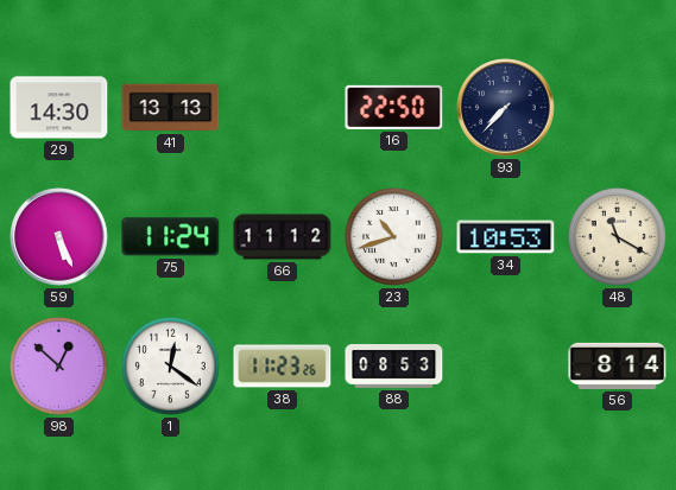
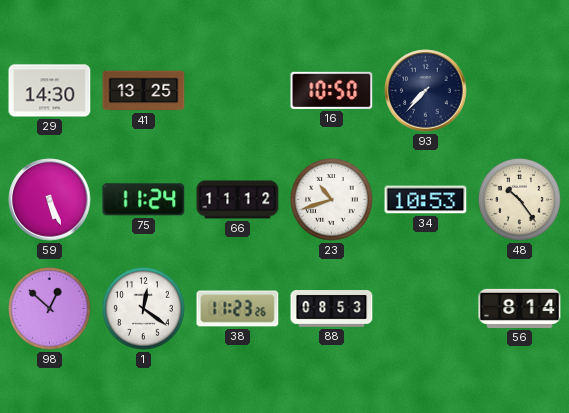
41: 13:13 -> 13:25
16: 22:50 -> 10:50
48: 11:20 -> 10:24
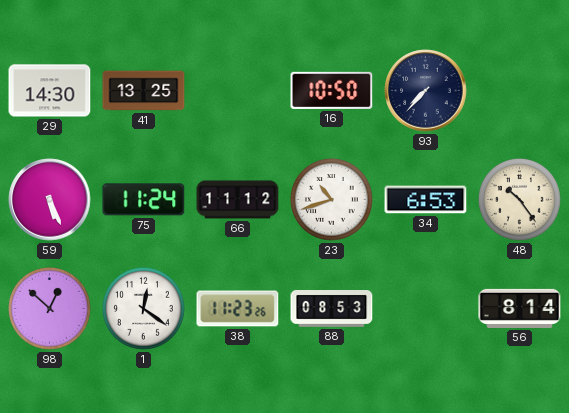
34: 10:53 -> 6:53
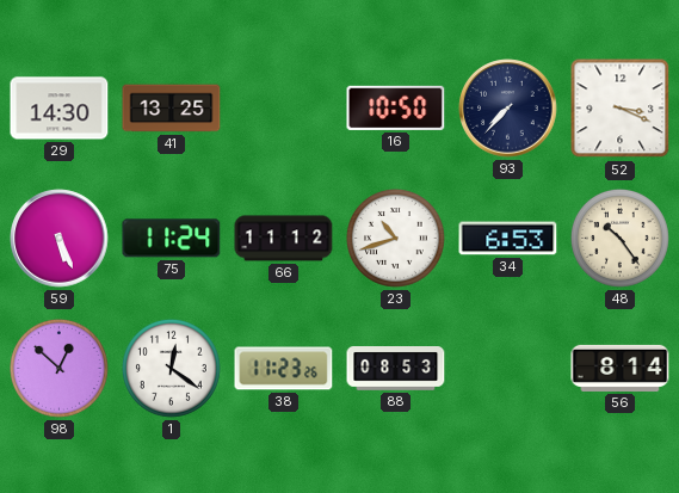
52: none -> 3:19
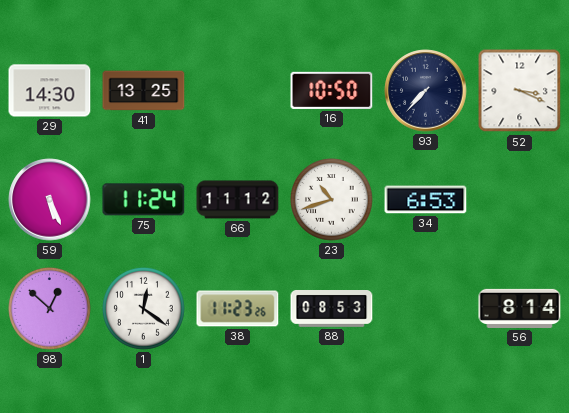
48: 10:24 -> none
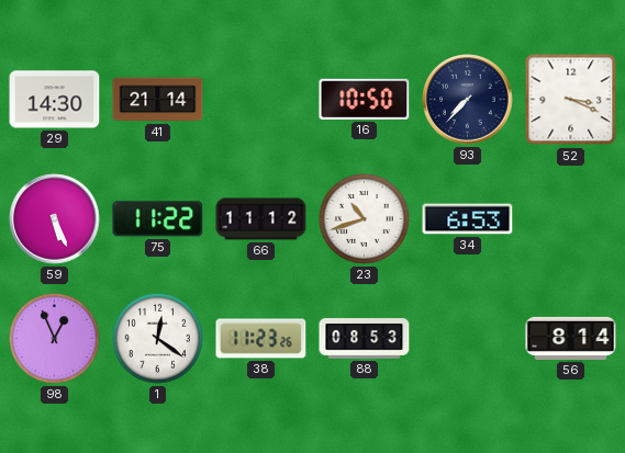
41: 13:25 -> 21:14
75: 11:24 -> 11:22
98: 12:52 -> 12:56
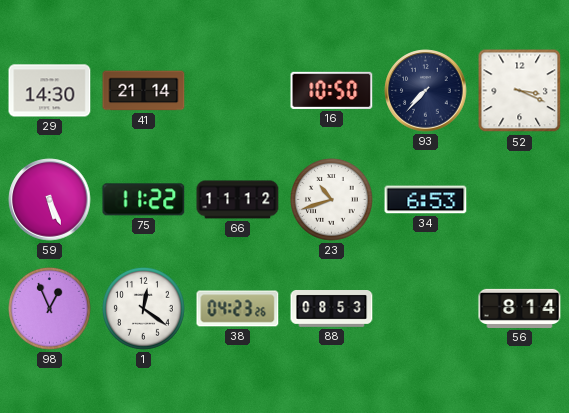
38: 11:23 -> 04:23
